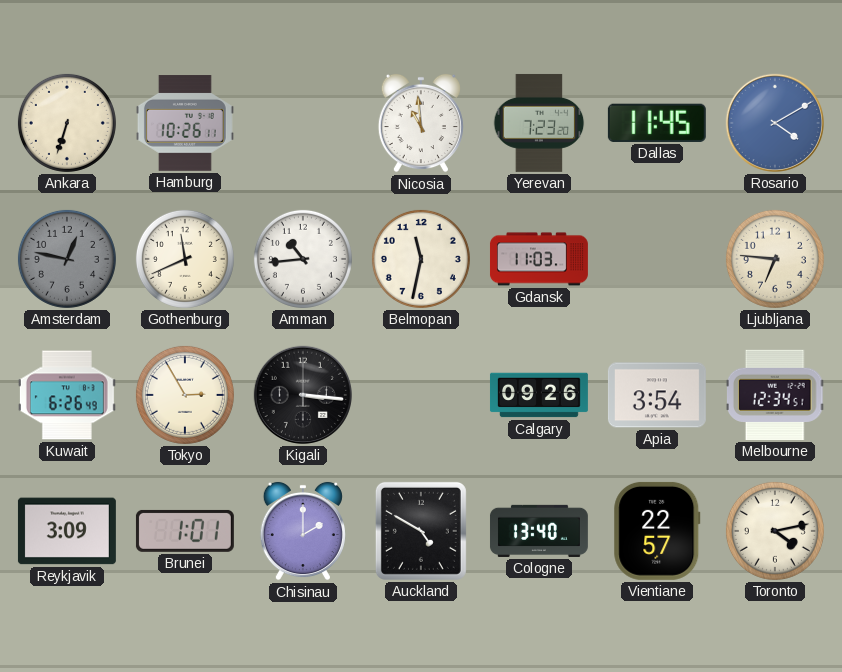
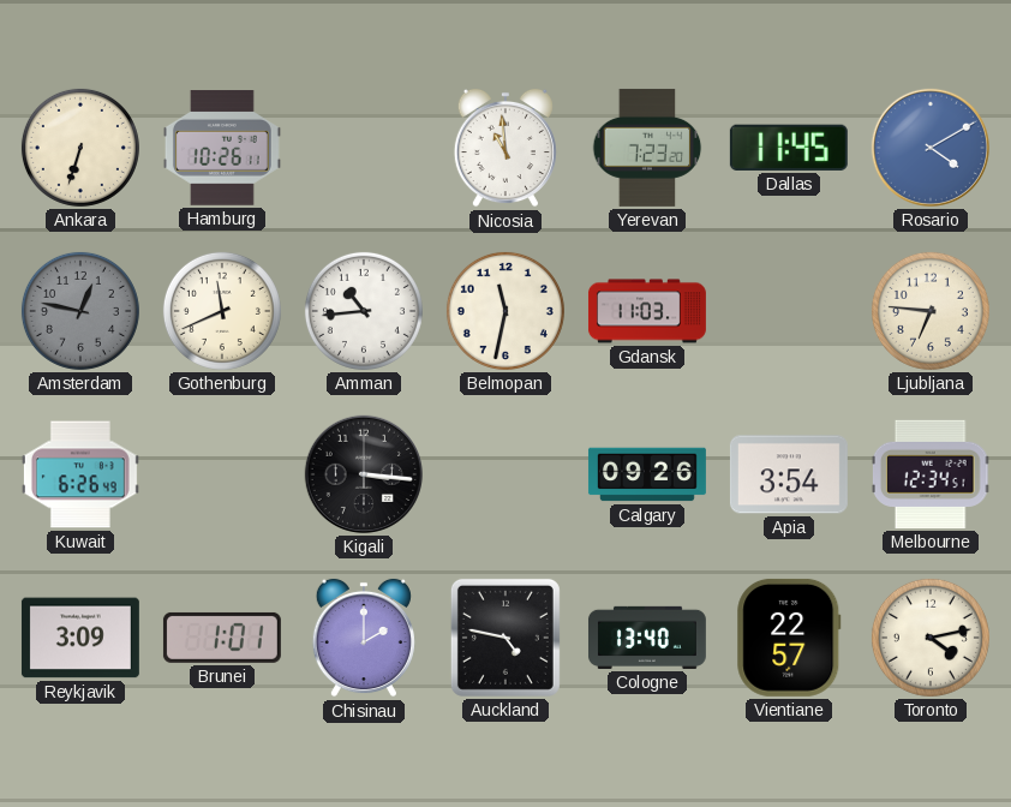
Tokyo: 2:55 -> none
Auckland: 4:50 -> 4:47
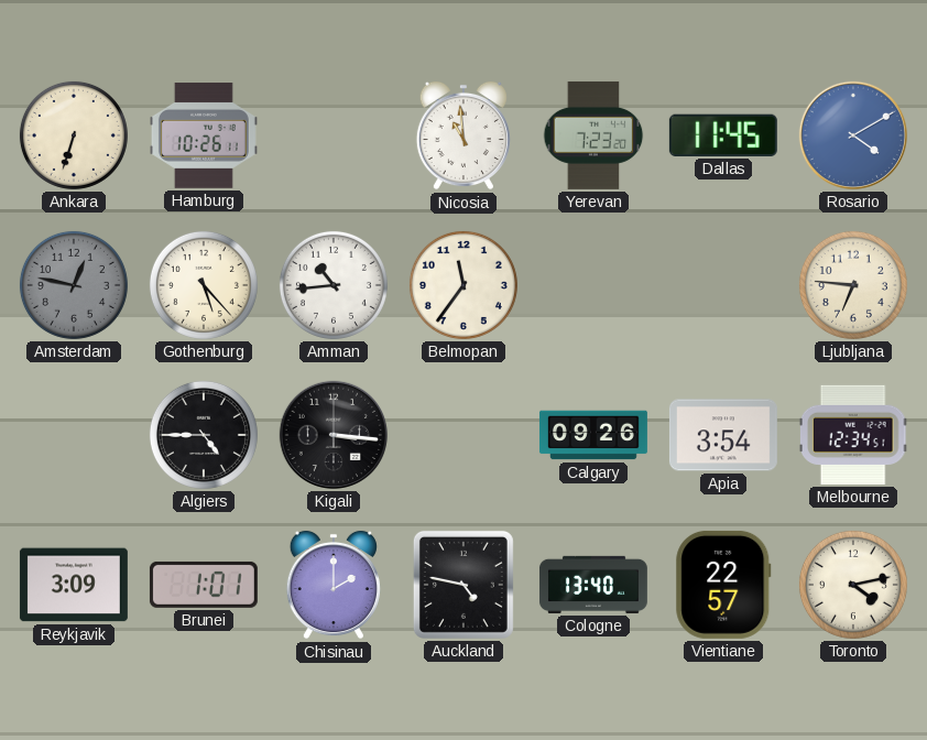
Gothenburg: 11:41 -> 5:23
Belmopan: 11:32 -> 11:36
Gdansk: 11:03 -> none
Kuwait: 6:26 -> none
Algiers: none -> 4:45
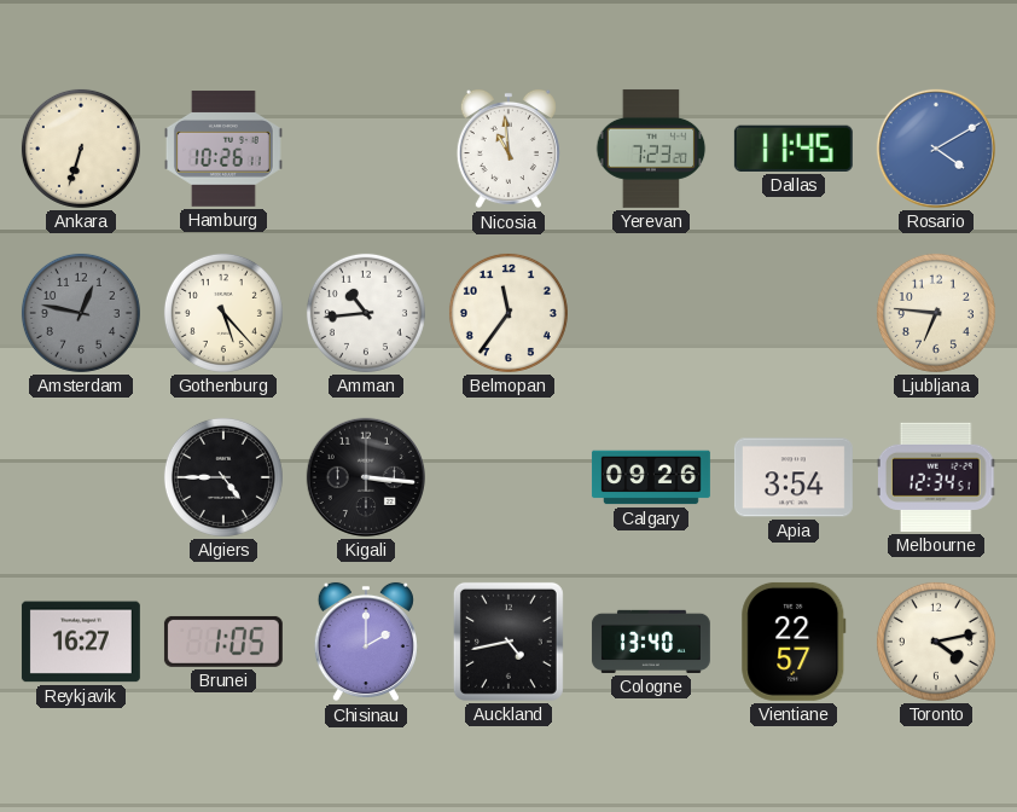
Reykjavik: 3:09 -> 16:27
Brunei: 1:01 -> 1:05
Auckland: 4:47 -> 4:43
